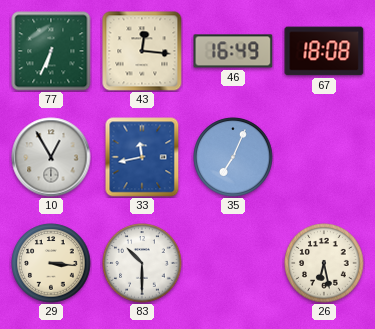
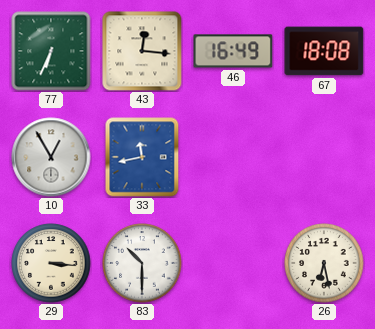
35: 7:04 -> none
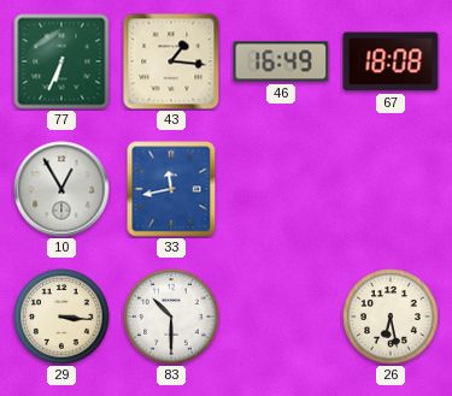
43: 12:16 -> 1:16
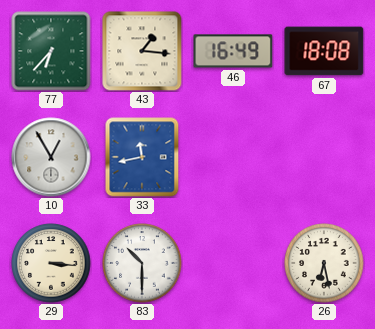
77: 6:34 -> 6:37
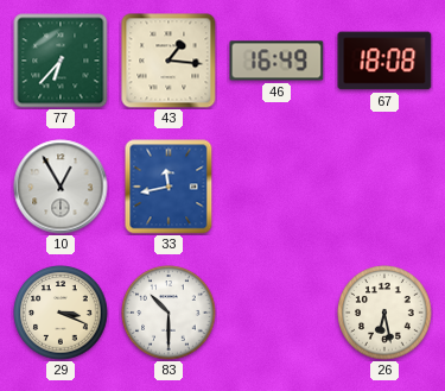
29: 3:16 -> 3:19
